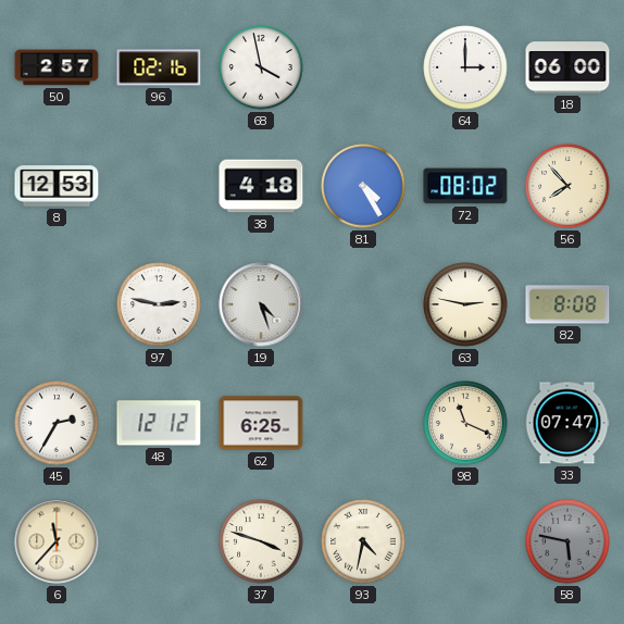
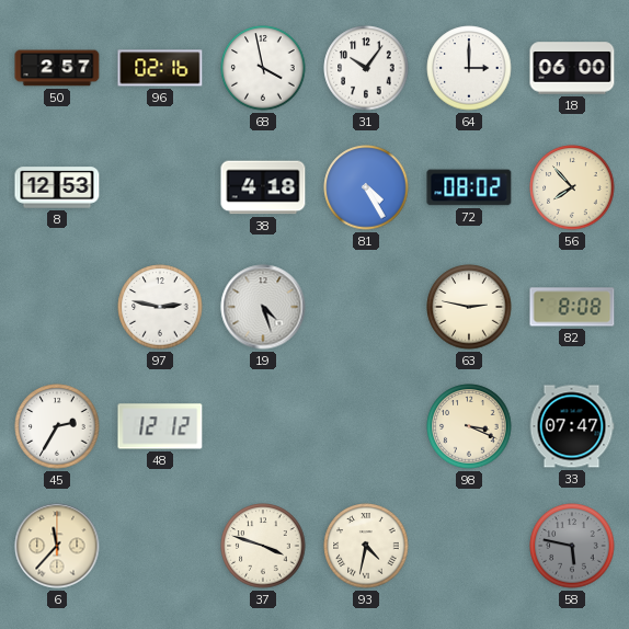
31: none -> 10:06
62: 6:25 -> none
98: 11:19 -> 3:19
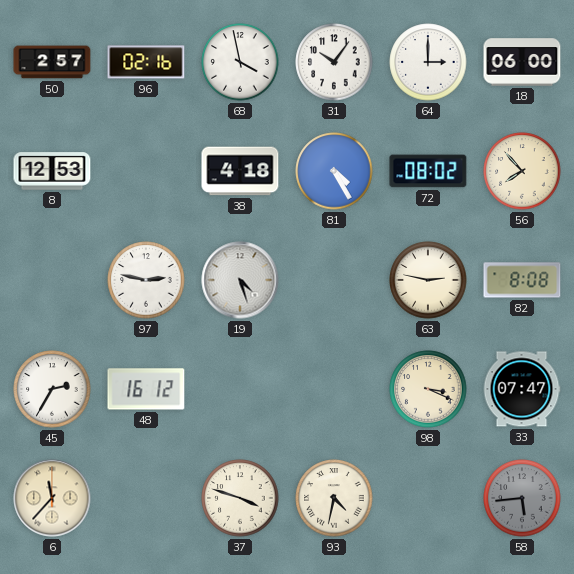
48: 12:12 -> 16:12
58: 5:47 -> 5:44
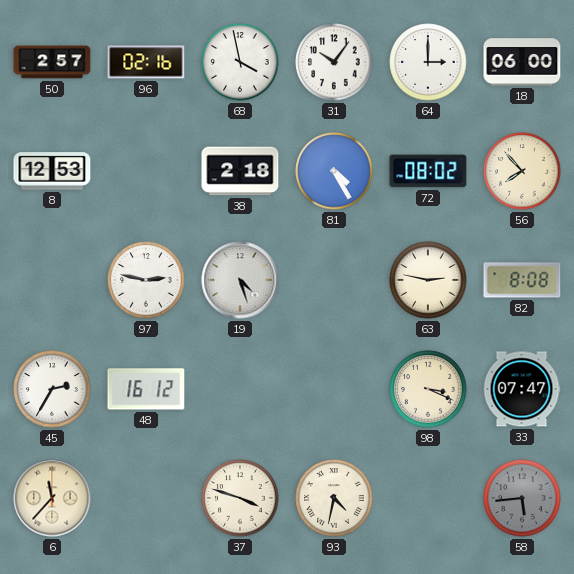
38: 4:18 -> 2:18
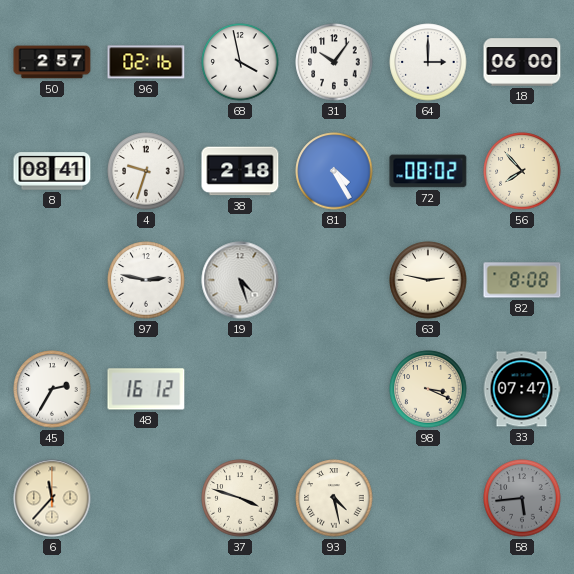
8: 12:53 -> 08:41
4: none -> 9:33
93: 4:32 -> 4:28
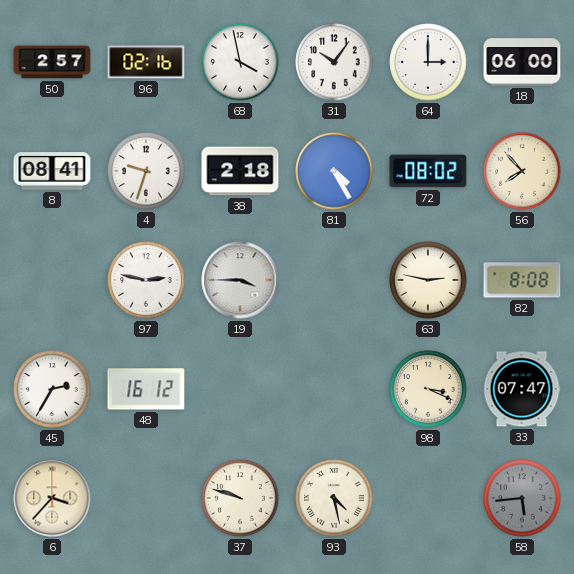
19: 4:27 -> 3:45
6: 11:37 -> 3:37
37: 3:48 -> 9:48
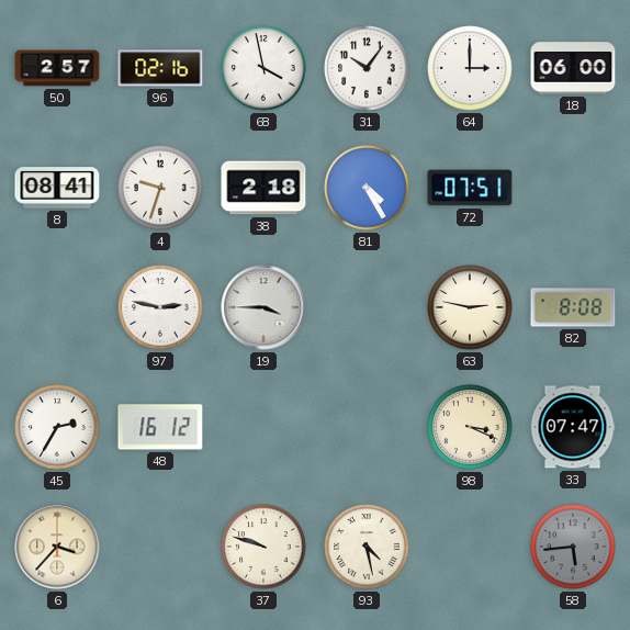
72: 08:02 -> 07:51
56: 7:53 -> none
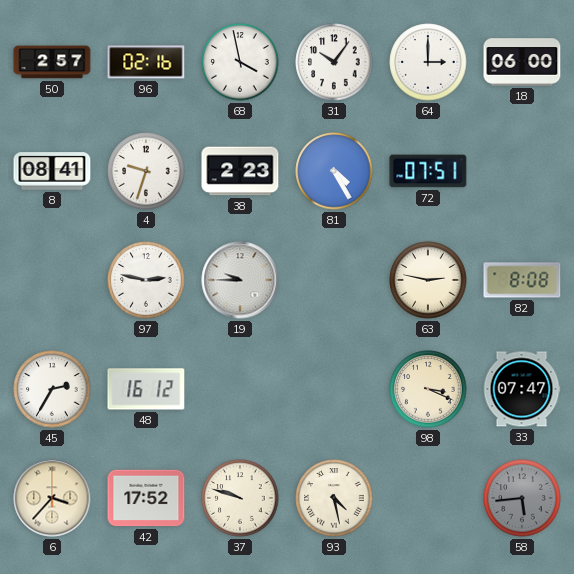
38: 2:18 -> 2:23
19: 3:45 -> 9:45
42: none -> 17:52
